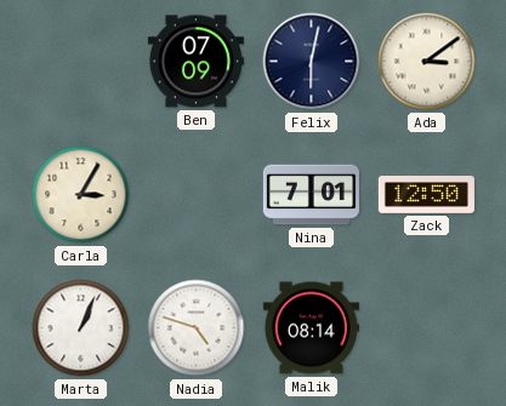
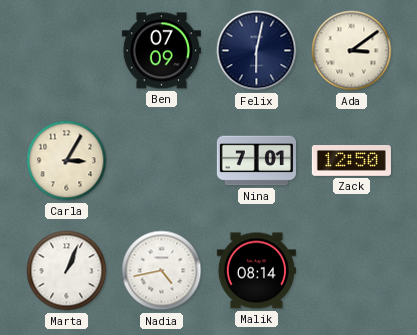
Nadia: 4:48 -> 4:43
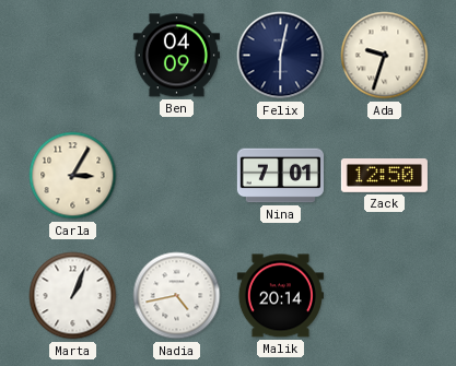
Ben: 07:09 -> 04:09
Ada: 3:09 -> 9:33
Malik: 08:14 -> 20:14
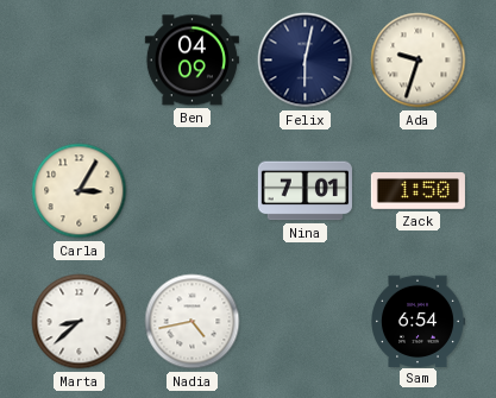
Zack: 12:50 -> 1:50
Marta: 1:04 -> 8:38
Malik: 20:14 -> none
Sam: none -> 6:54
